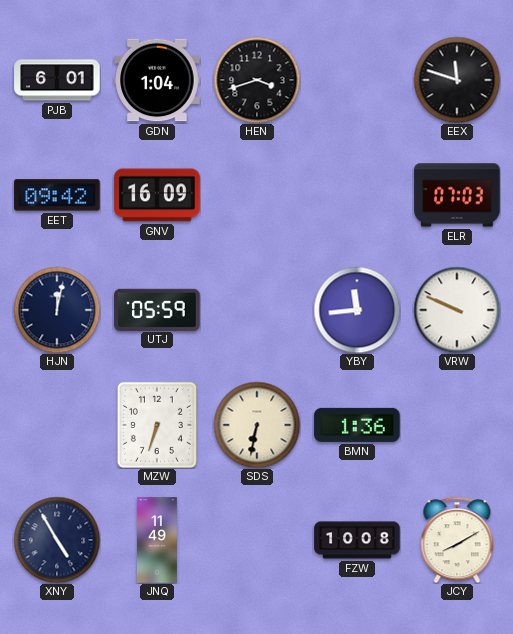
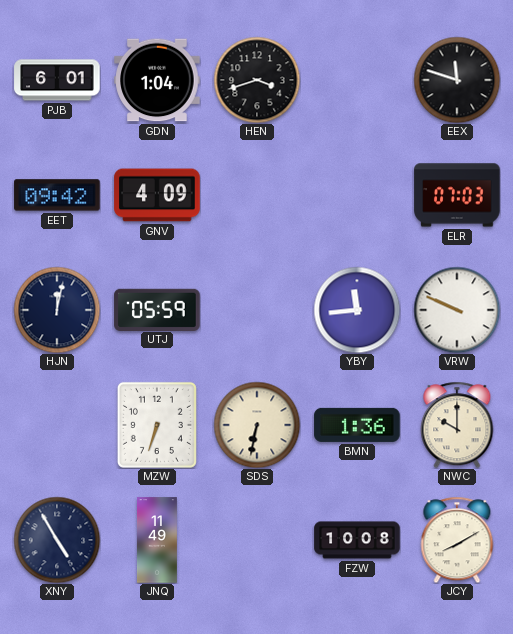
GNV: 16:09 -> 4:09
NWC: none -> 10:00
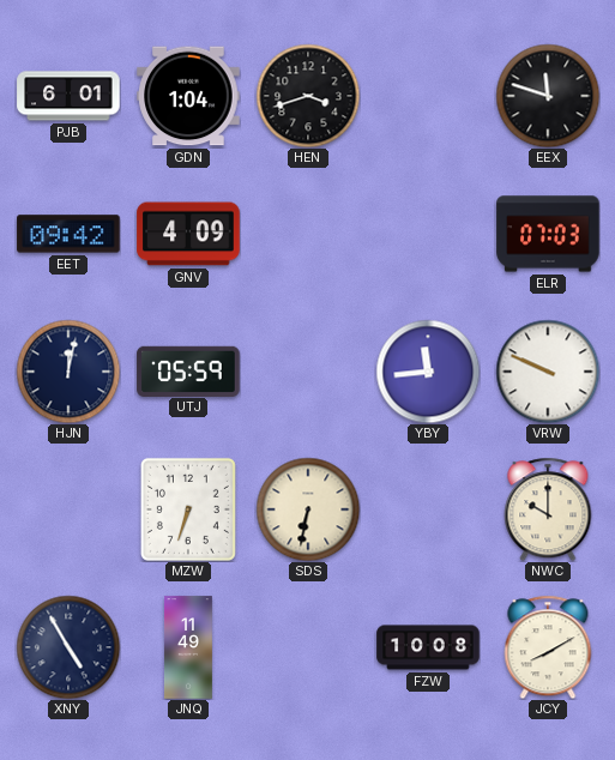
BMN: 1:36 -> none
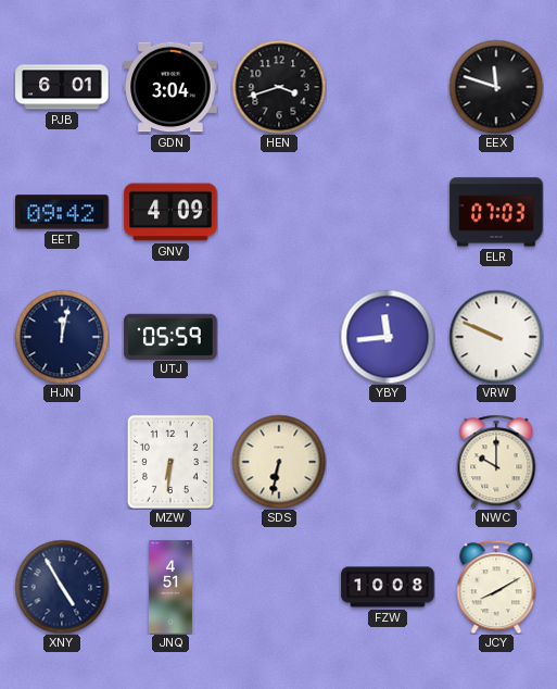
GDN: 1:04 -> 3:04
MZW: 6:33 -> 6:31
JNQ: 11:49 -> 4:51
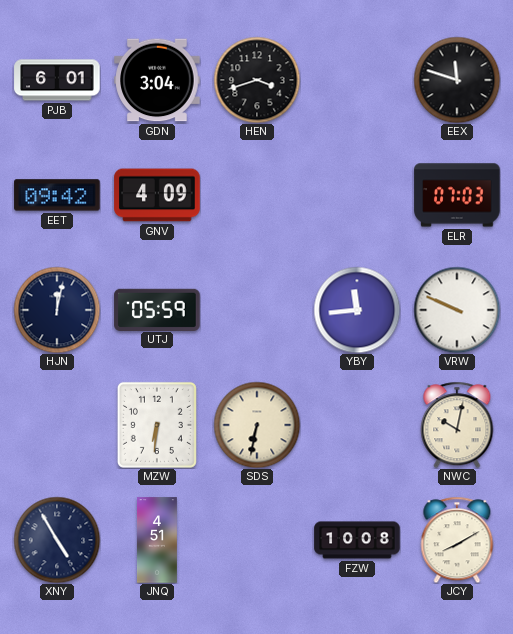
NWC: 10:00 -> 10:02
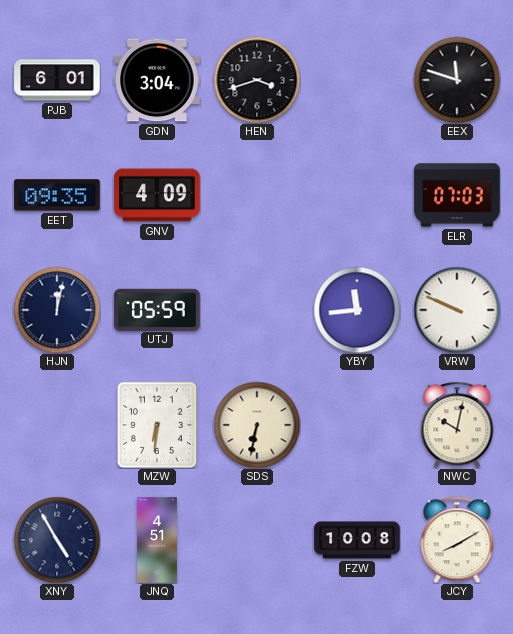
EET: 09:42 -> 09:35
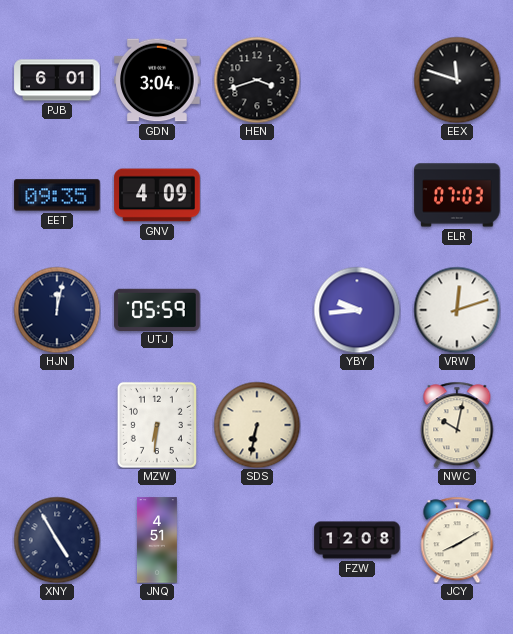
YBY: 11:44 -> 9:44
VRW: 9:49 -> 12:12
FZW: 10:08 -> 12:08
